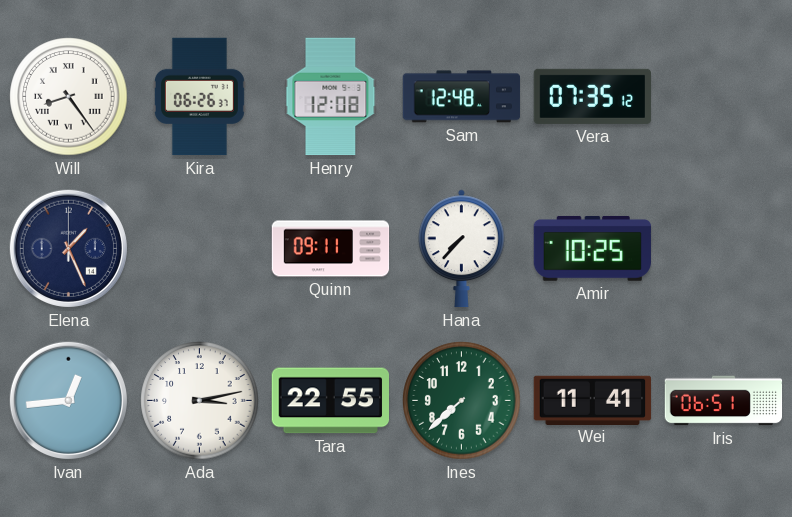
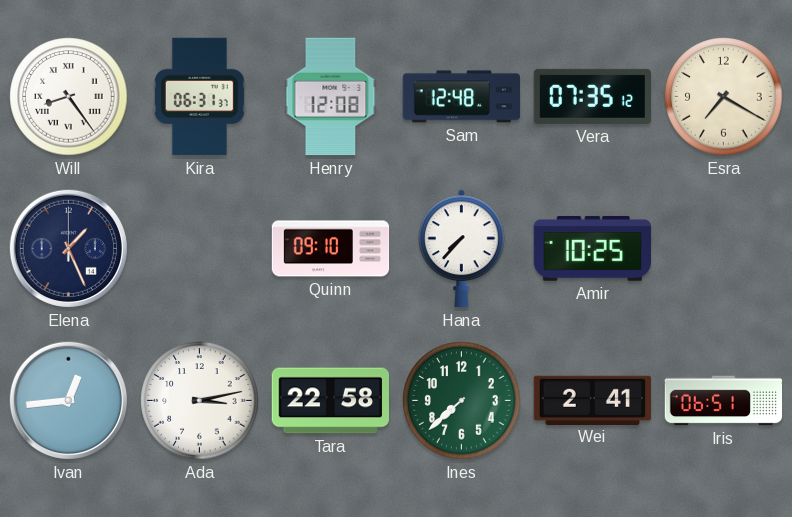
Kira: 06:26 -> 06:31
Esra: none -> 7:20
Quinn: 09:11 -> 09:10
Tara: 22:55 -> 22:58
Wei: 11:41 -> 2:41
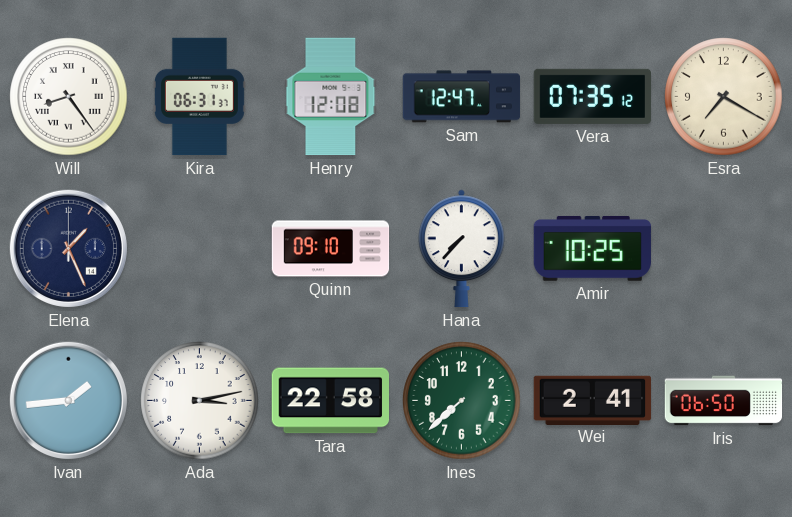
Sam: 12:48 -> 12:47
Ivan: 12:44 -> 1:44
Iris: 06:51 -> 06:50
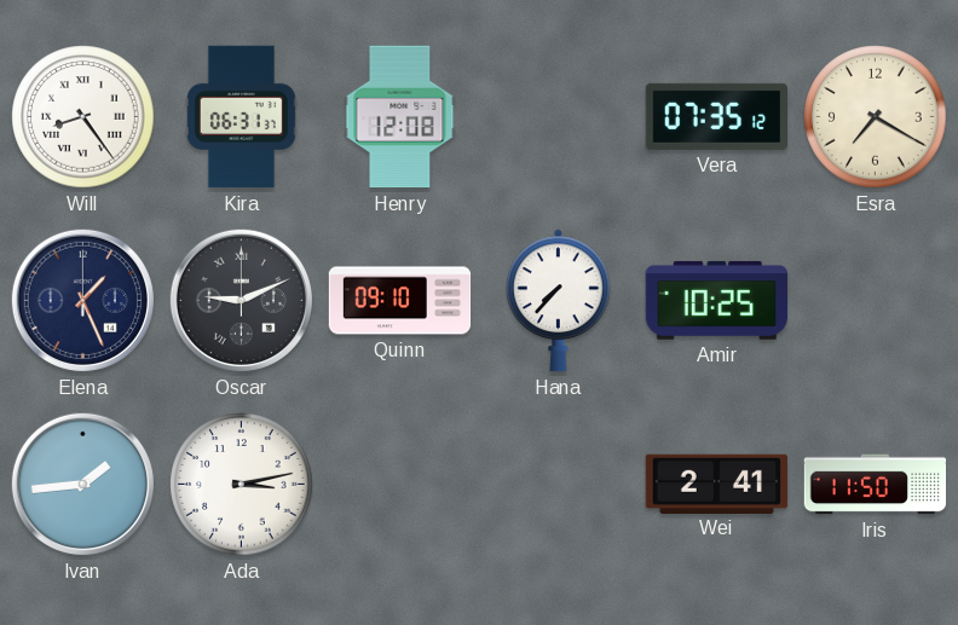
Sam: 12:47 -> none
Oscar: none -> 9:11
Tara: 22:58 -> none
Ines: 7:38 -> none
Iris: 06:50 -> 11:50
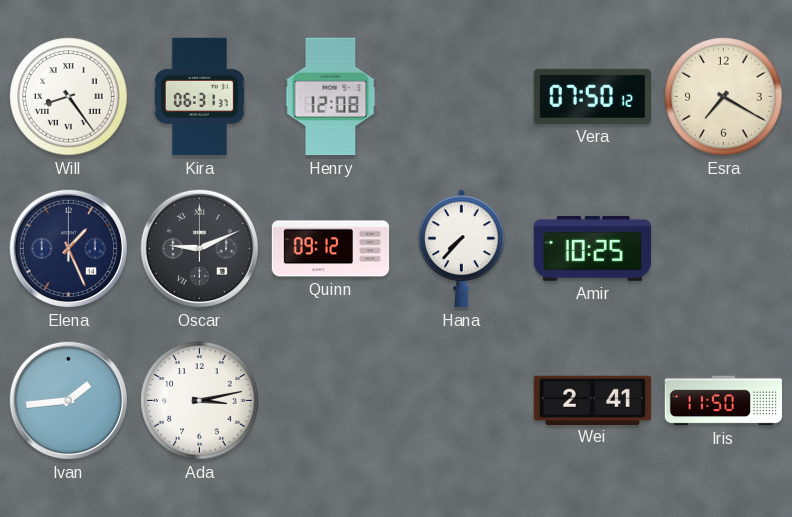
Vera: 07:35 -> 07:50
Quinn: 09:10 -> 09:12
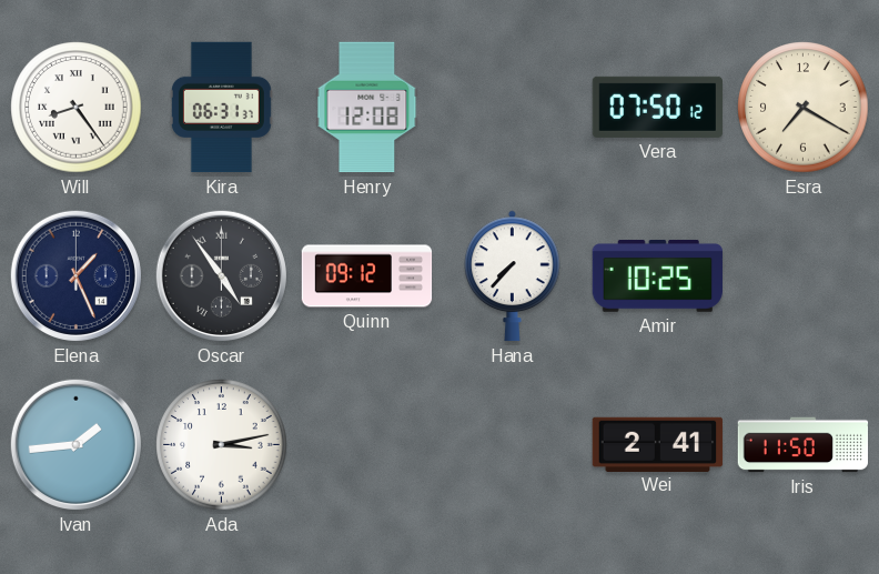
Oscar: 9:11 -> 4:54
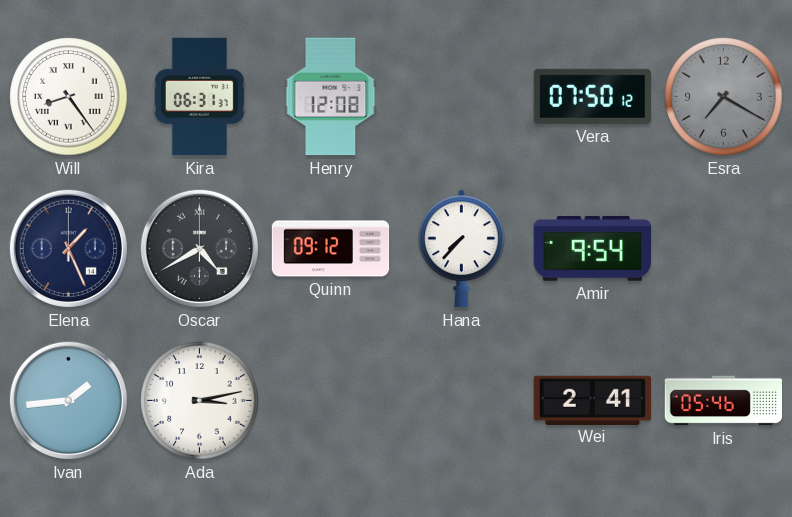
Esra dial: cream -> grey
Oscar: 4:54 -> 4:40
Amir: 10:25 -> 9:54
Iris: 11:50 -> 05:46
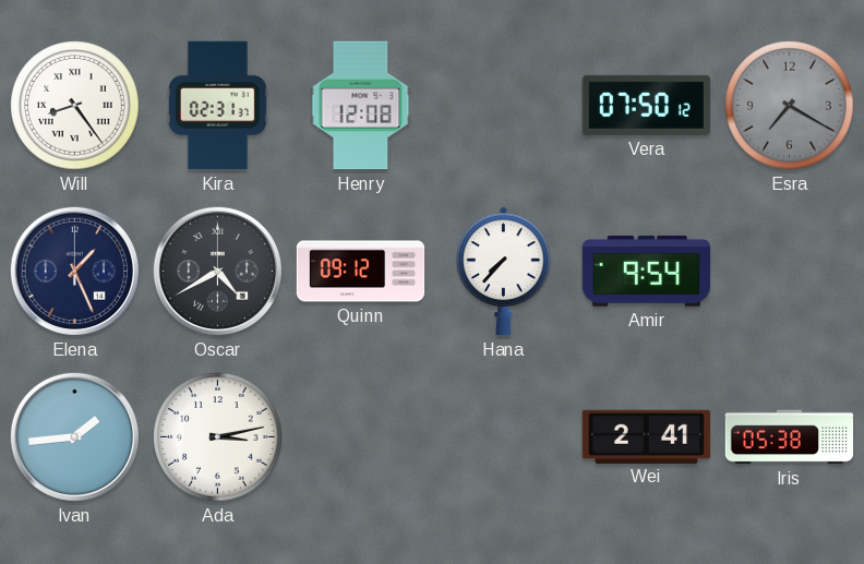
Kira: 06:31 -> 02:31
Iris: 05:46 -> 05:38
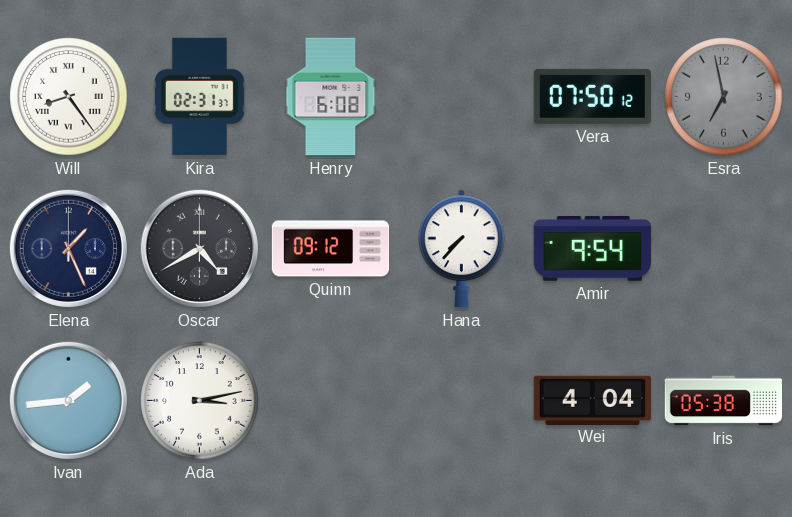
Henry: 12:08 -> 6:08
Esra: 7:20 -> 6:58
Wei: 2:41 -> 4:04
